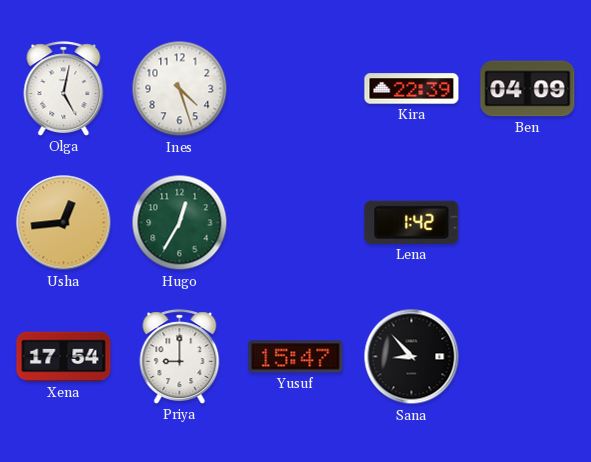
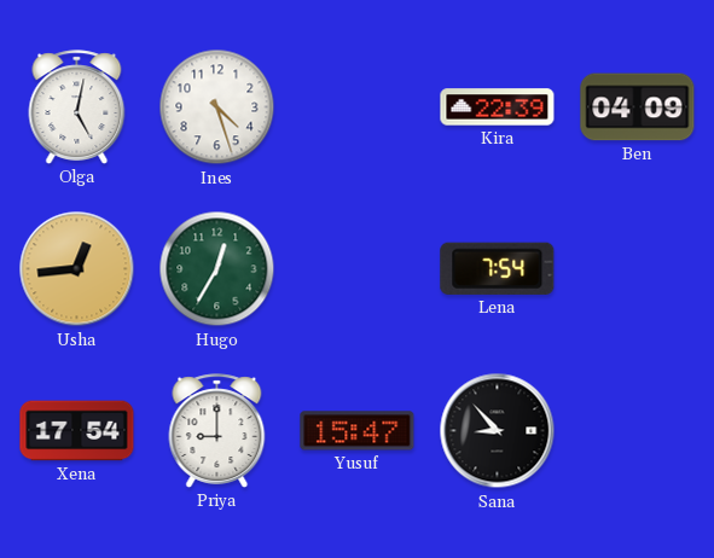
Lena: 1:42 -> 7:54
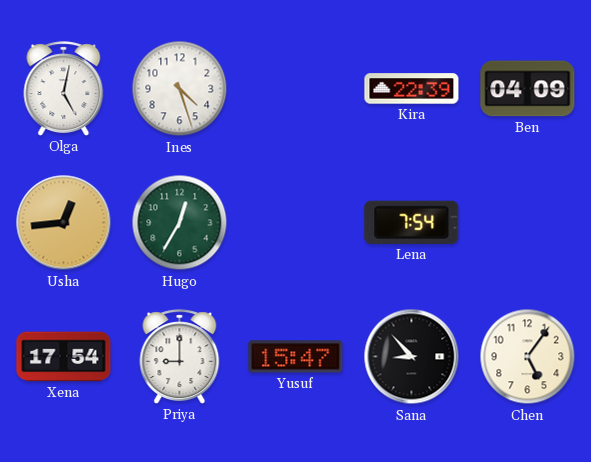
Chen: none -> 5:06
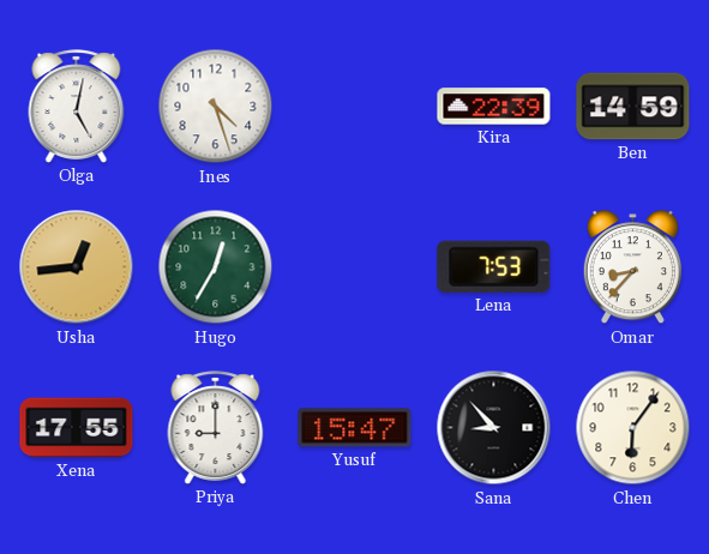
Ben: 04:09 -> 14:59
Lena: 7:54 -> 7:53
Omar: none -> 8:37
Xena: 17:54 -> 17:55
Chen: 5:06 -> 6:06
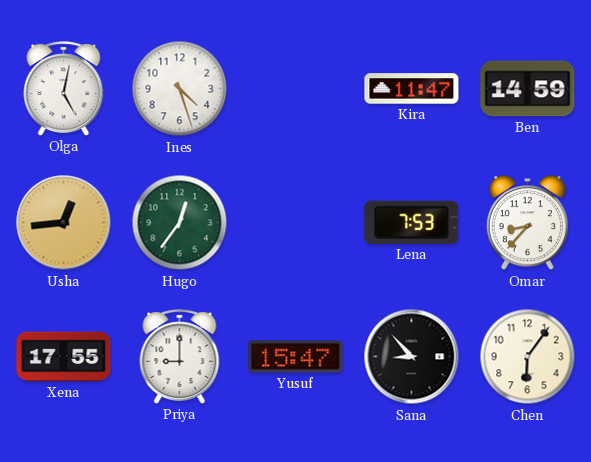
Kira: 22:39 -> 11:47
Hugo: 12:35 -> 12:36
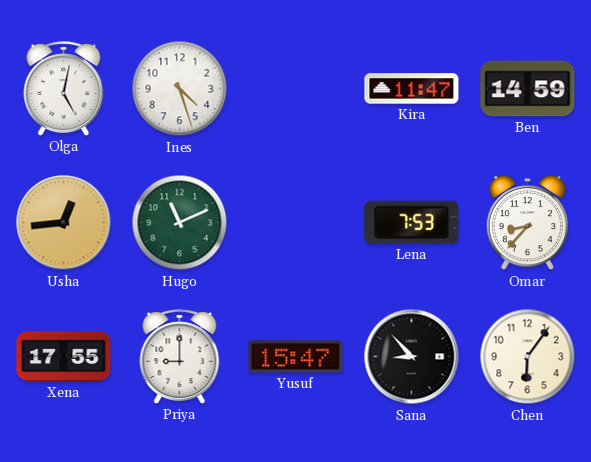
Hugo: 12:36 -> 11:11
